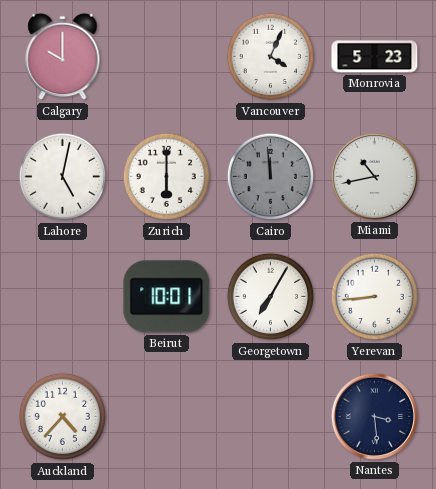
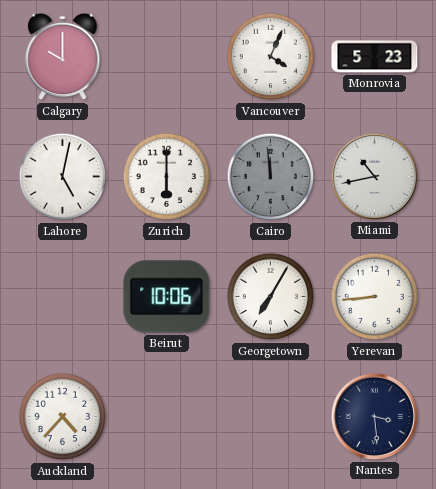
Beirut: 10:01 -> 10:06
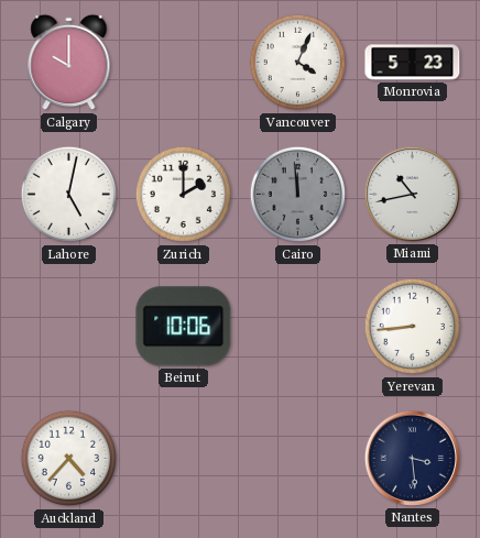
Zurich: 6:00 -> 2:00
Georgetown: 7:05 -> none
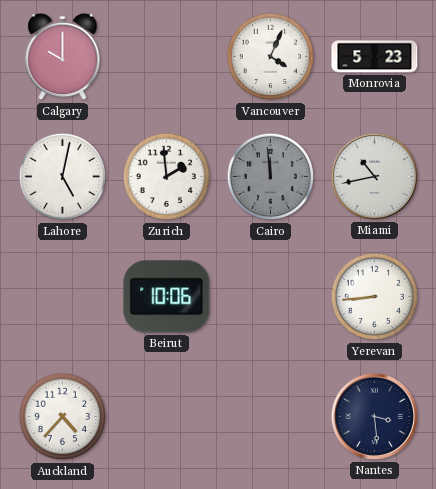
Zurich: 2:00 -> 1:59
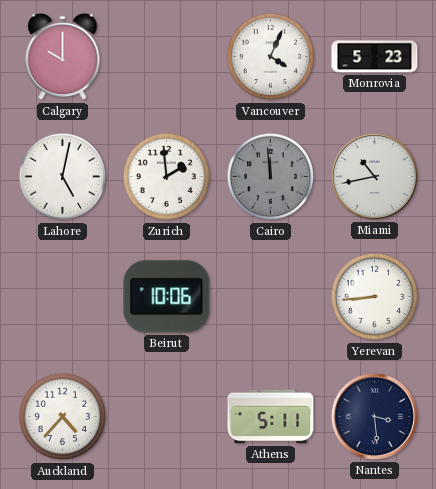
Athens: none -> 5:11
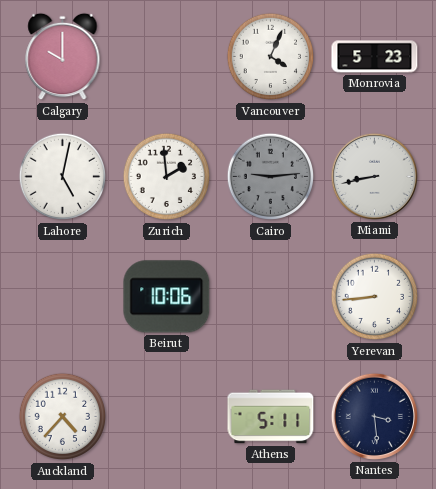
Cairo: 11:59 -> 9:14
Miami: 10:43 -> 8:43
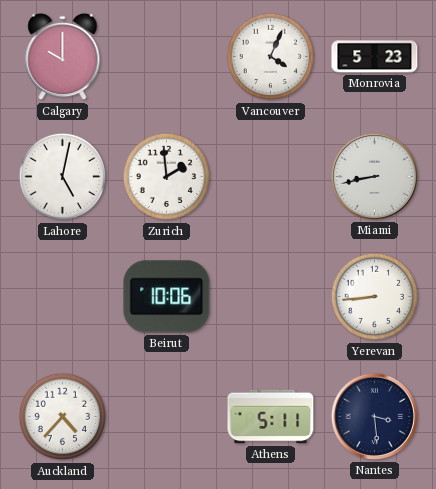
Cairo: 9:14 -> none
